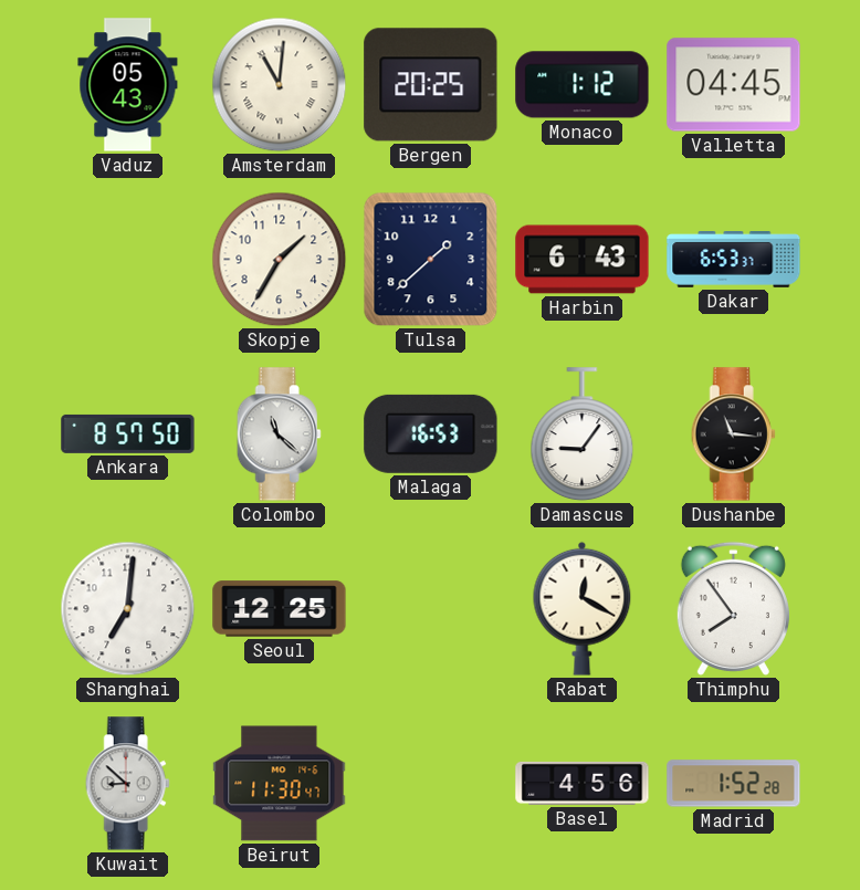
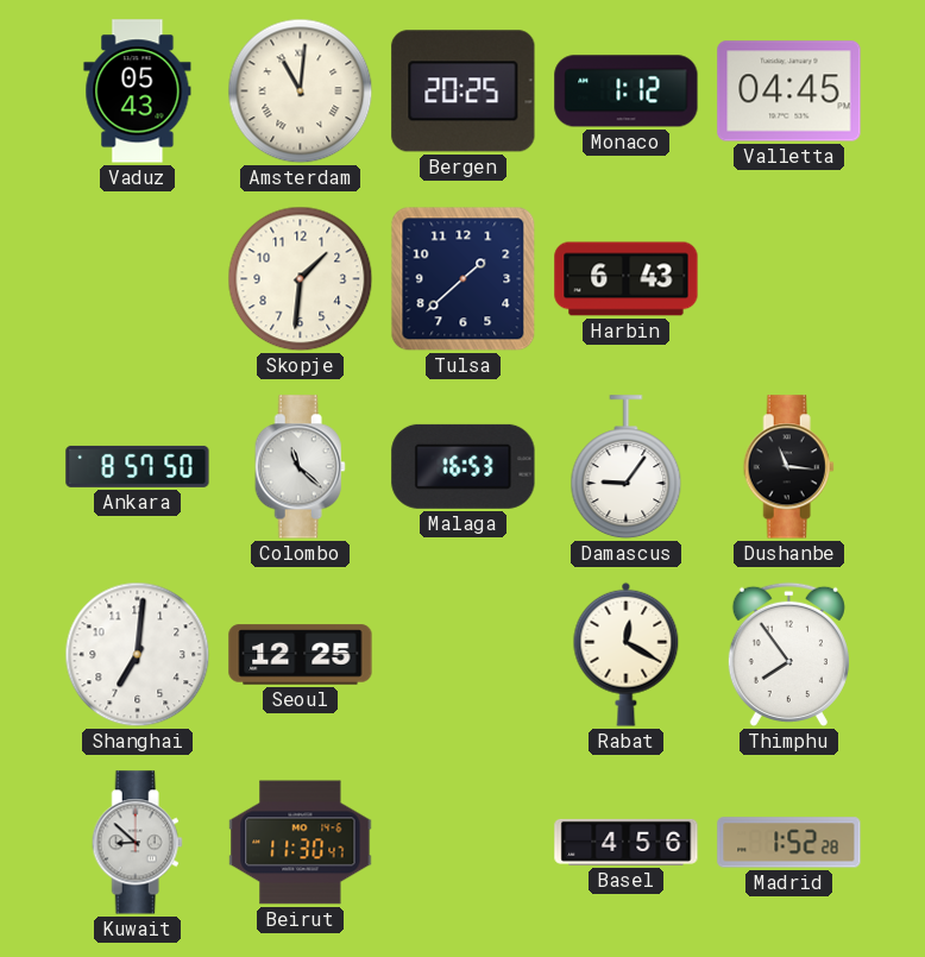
Skopje: 1:35 -> 1:31
Dakar: 6:53 -> none
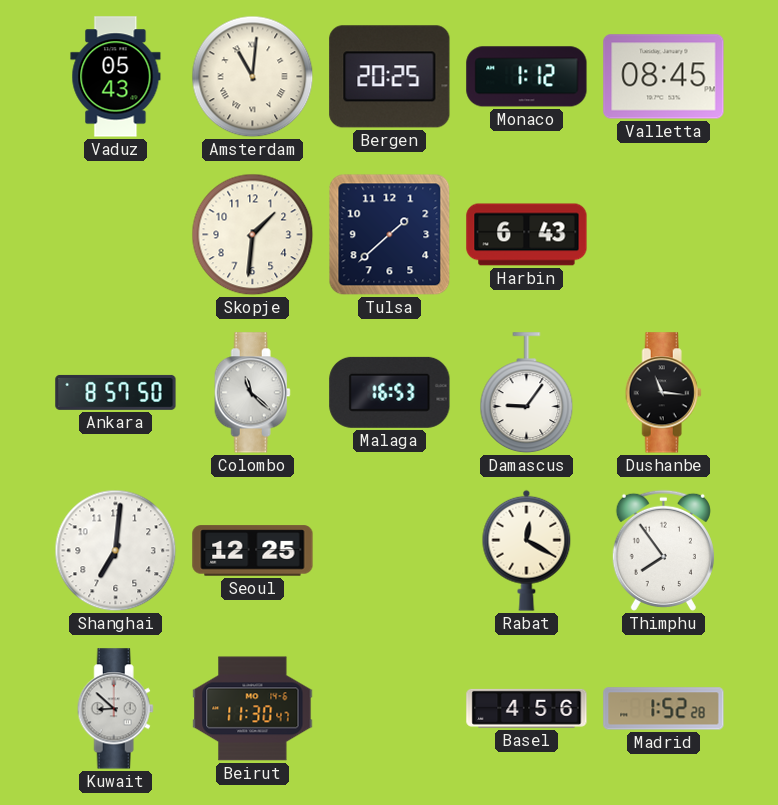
Valletta: 04:45 -> 08:45
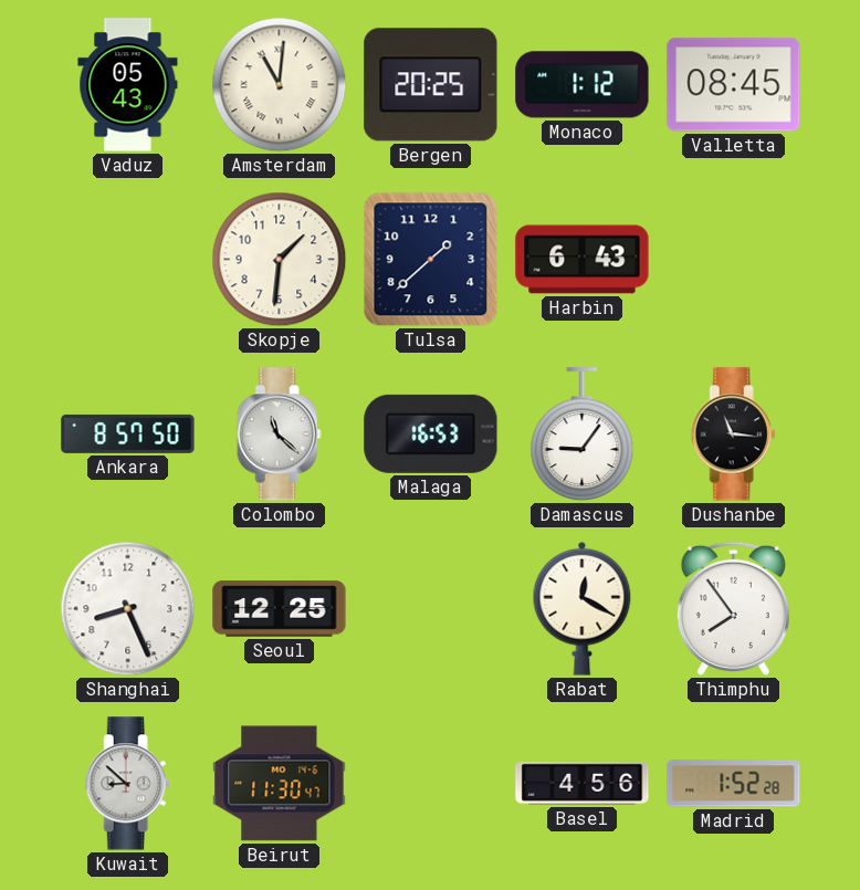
Shanghai: 7:01 -> 8:26
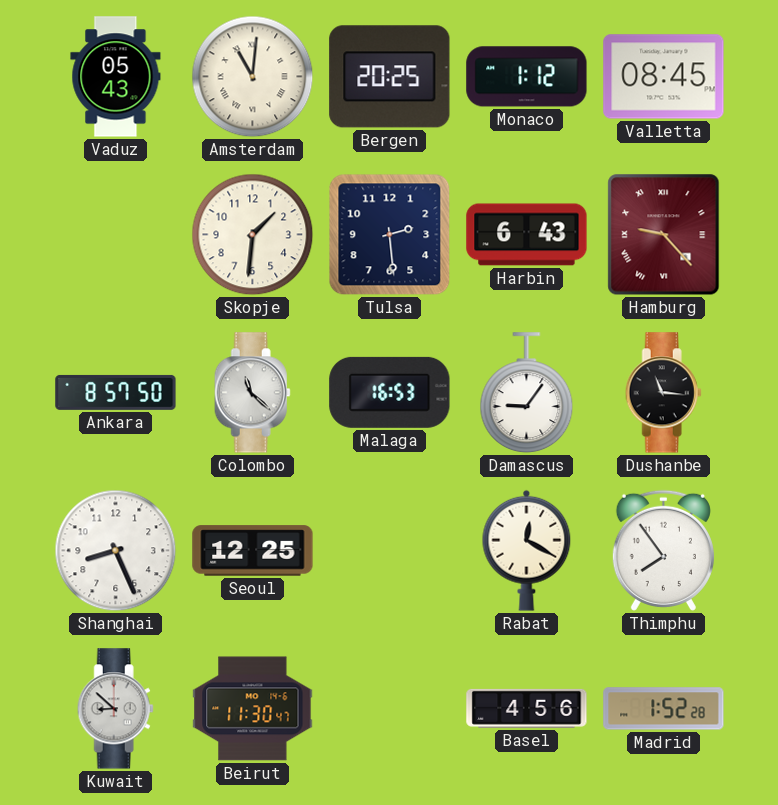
Tulsa: 1:38 -> 2:29
Hamburg: none -> 9:23
